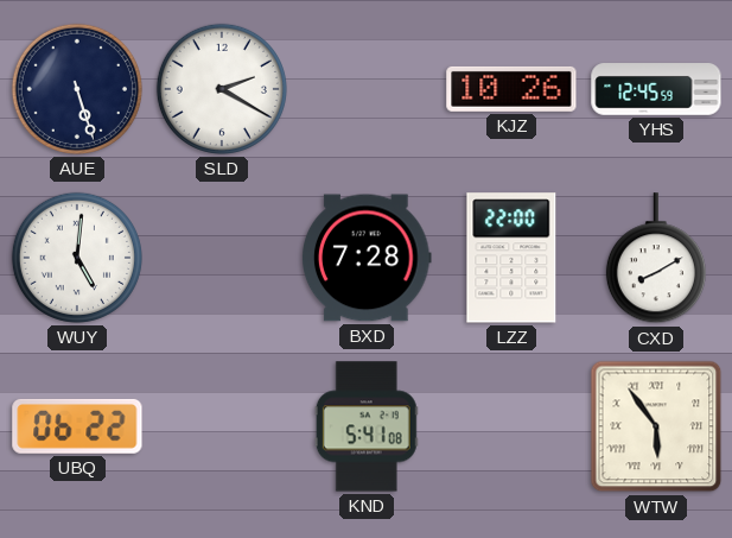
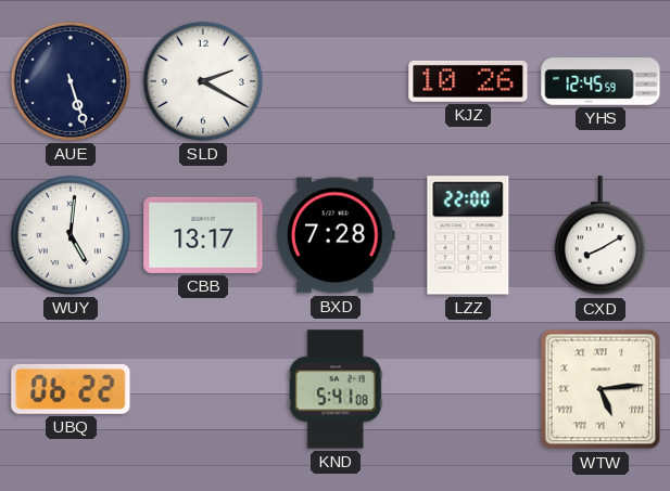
CBB: none -> 13:17
WTW: 5:54 -> 5:14
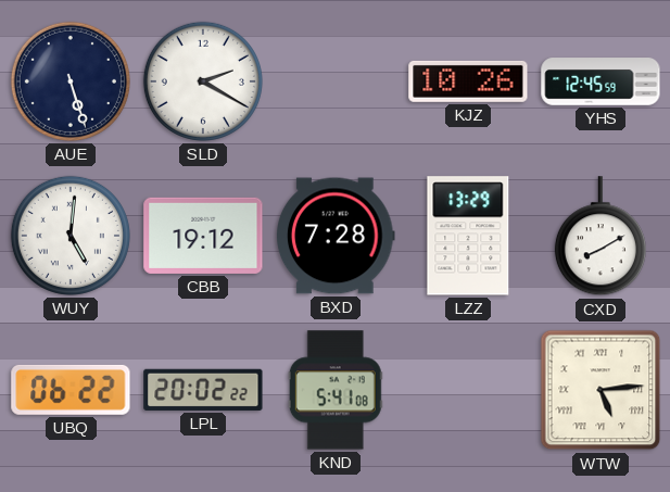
CBB: 13:17 -> 19:12
LZZ: 22:00 -> 13:29
LPL: none -> 20:02
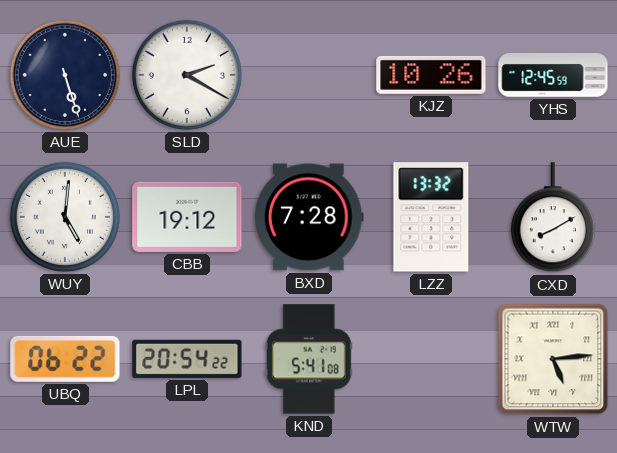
LZZ: 13:29 -> 13:32
LPL: 20:02 -> 20:54
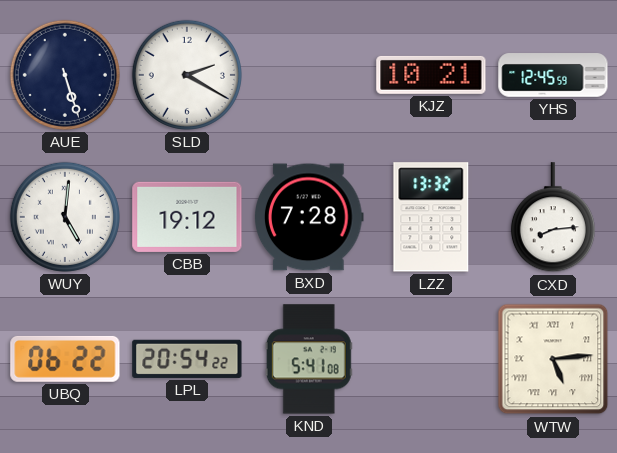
KJZ: 10:26 -> 10:21
CXD: 8:10 -> 8:14
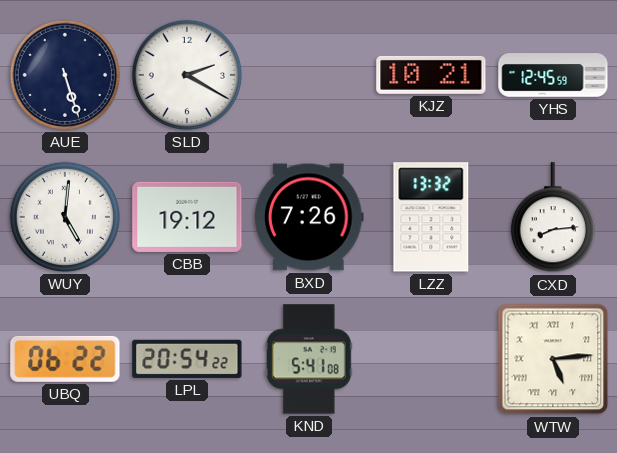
BXD: 7:28 -> 7:26
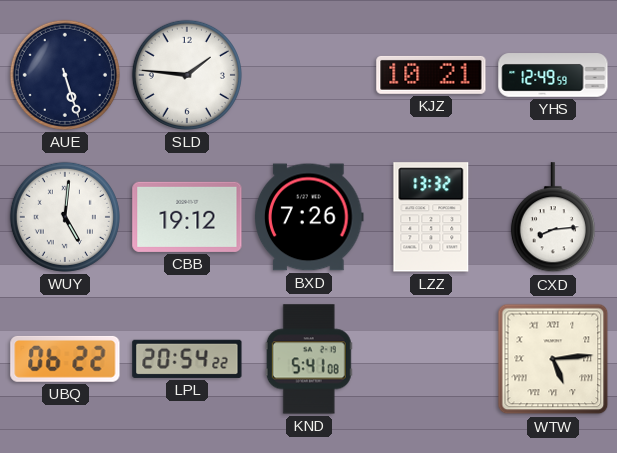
SLD: 2:20 -> 1:46
YHS: 12:45 -> 12:49
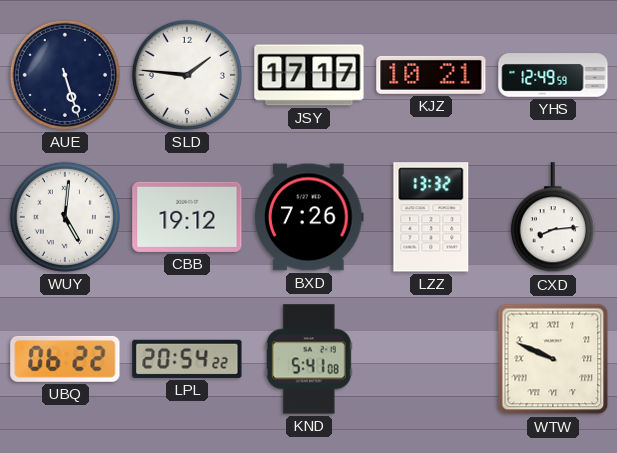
JSY: none -> 17:17
WTW: 5:14 -> 9:49
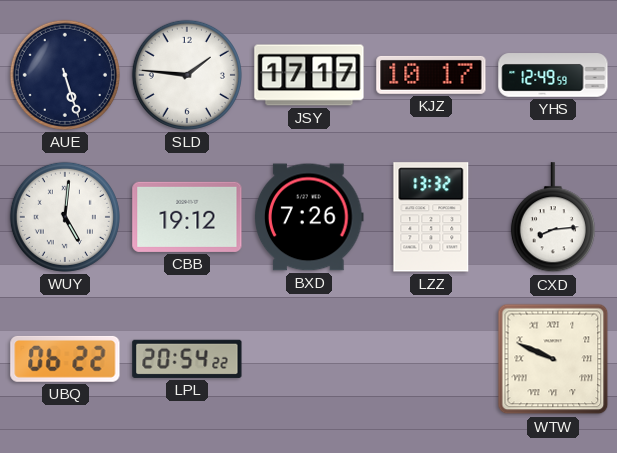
KJZ: 10:21 -> 10:17
KND: 5:41 -> none
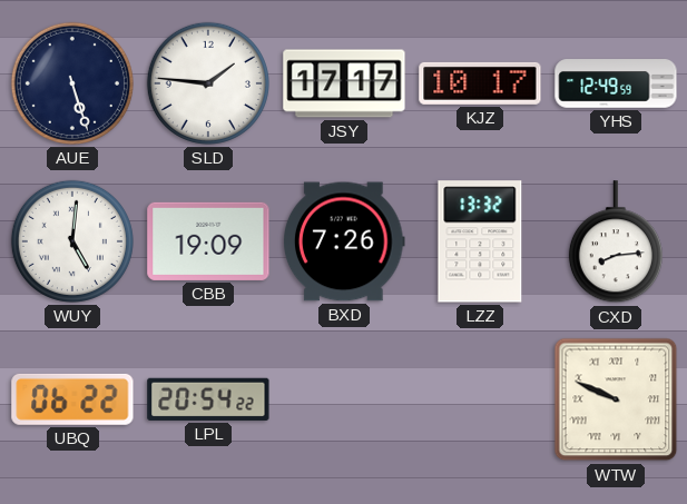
CBB: 19:12 -> 19:09
